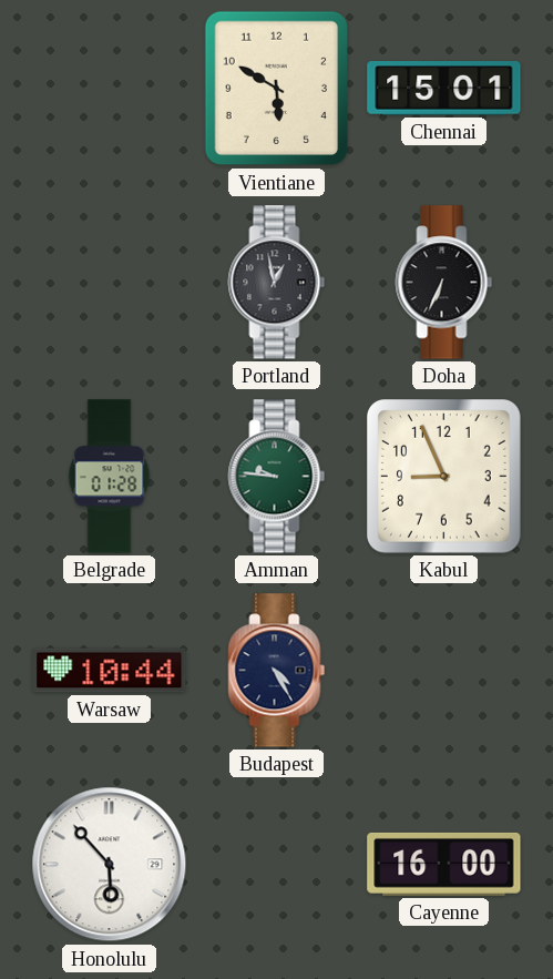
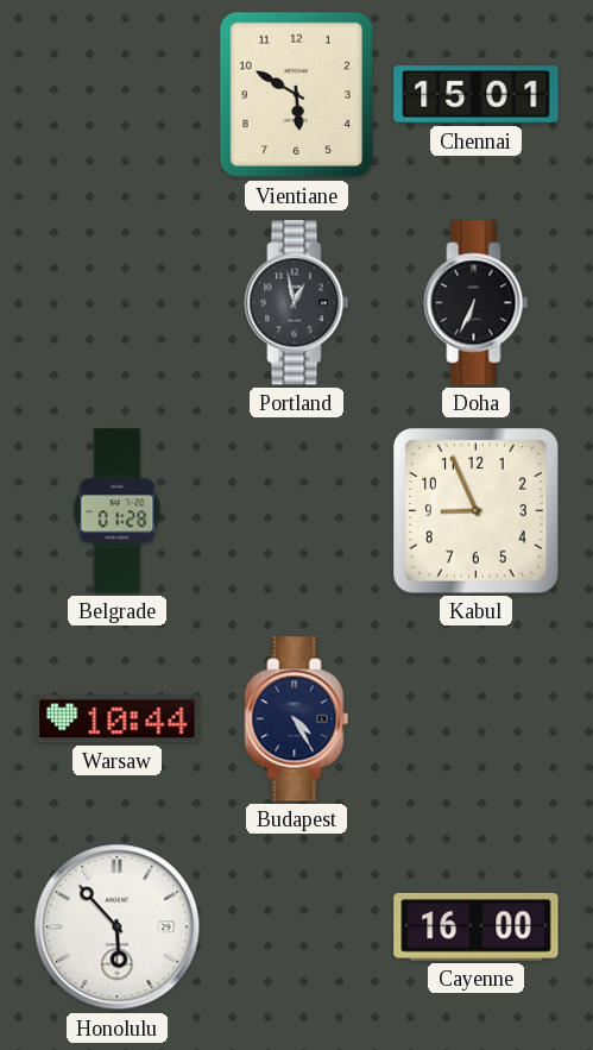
Amman: 9:46 -> none
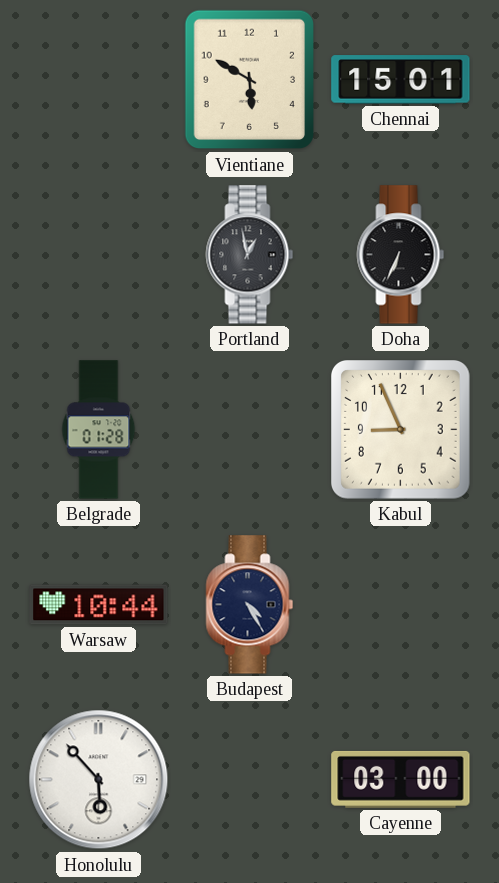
Cayenne: 16:00 -> 03:00
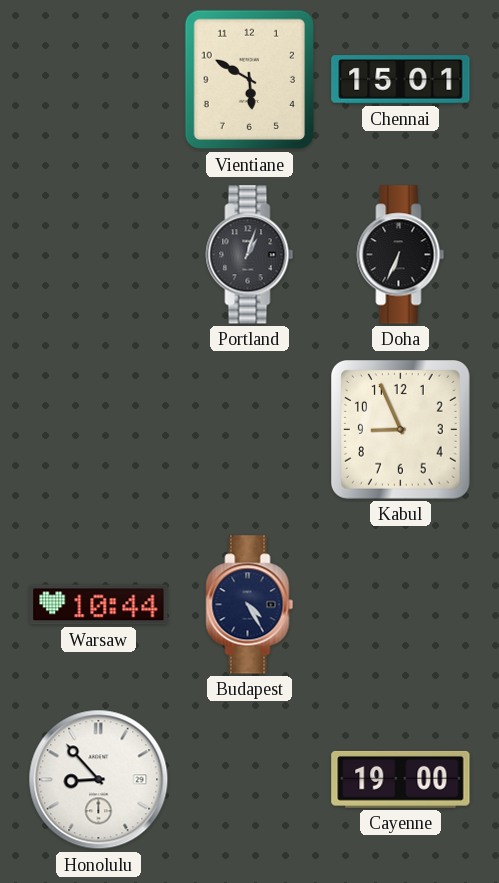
Portland: 12:58 -> 1:03
Belgrade: 01:28 -> none
Honolulu: 5:53 -> 8:53
Cayenne: 03:00 -> 19:00
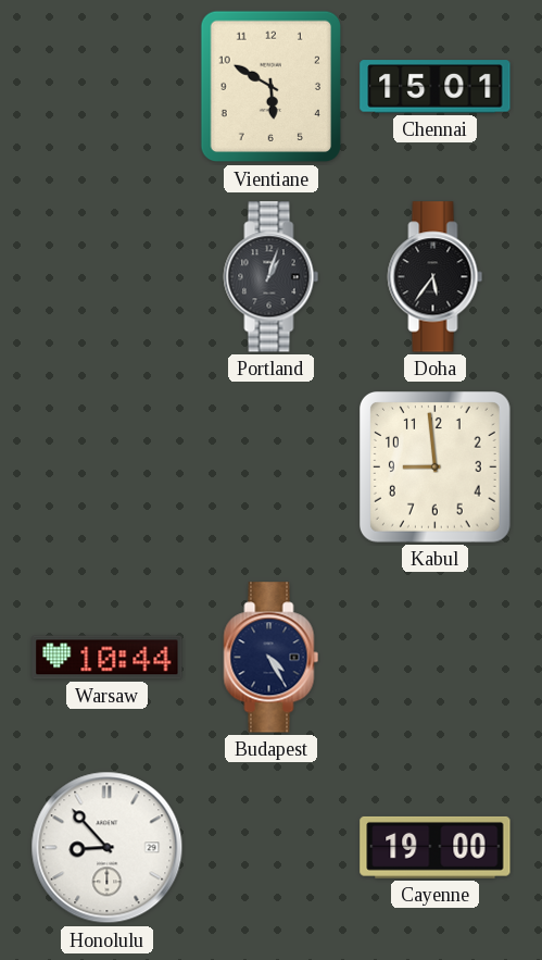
Doha: 6:34 -> 5:36
Kabul: 8:56 -> 8:59
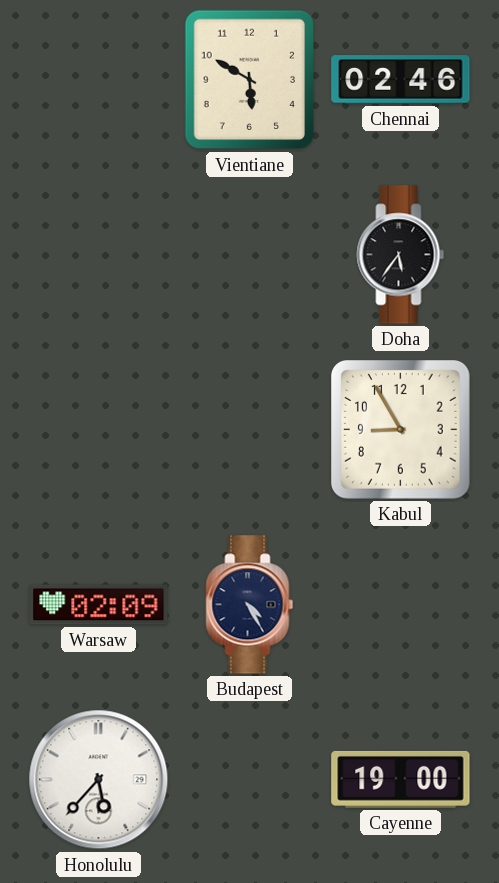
Chennai: 15:01 -> 02:46
Portland: 1:03 -> none
Kabul: 8:59 -> 8:55
Warsaw: 10:44 -> 02:09
Honolulu: 8:53 -> 5:37
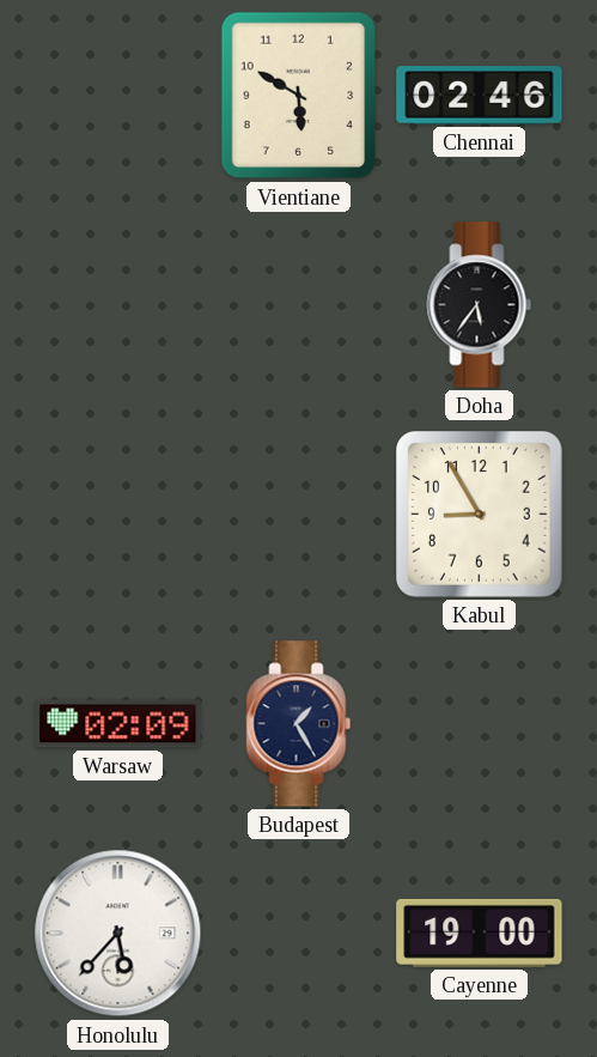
Budapest: 4:25 -> 1:25
